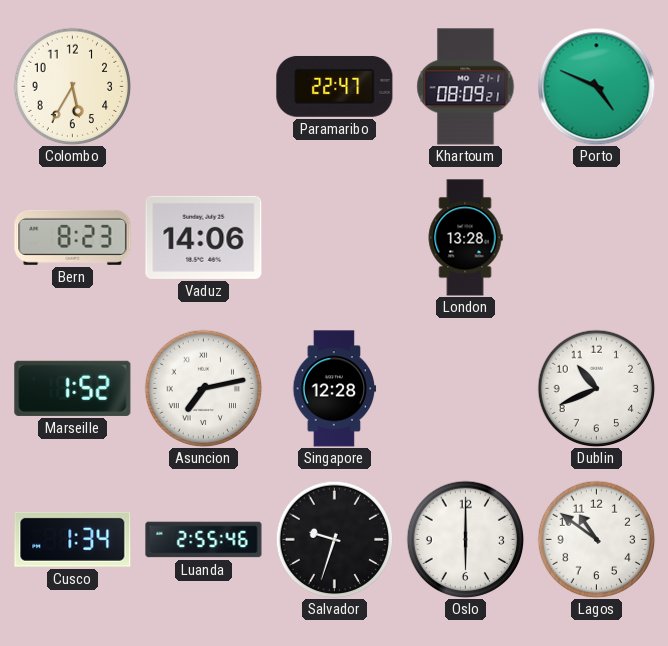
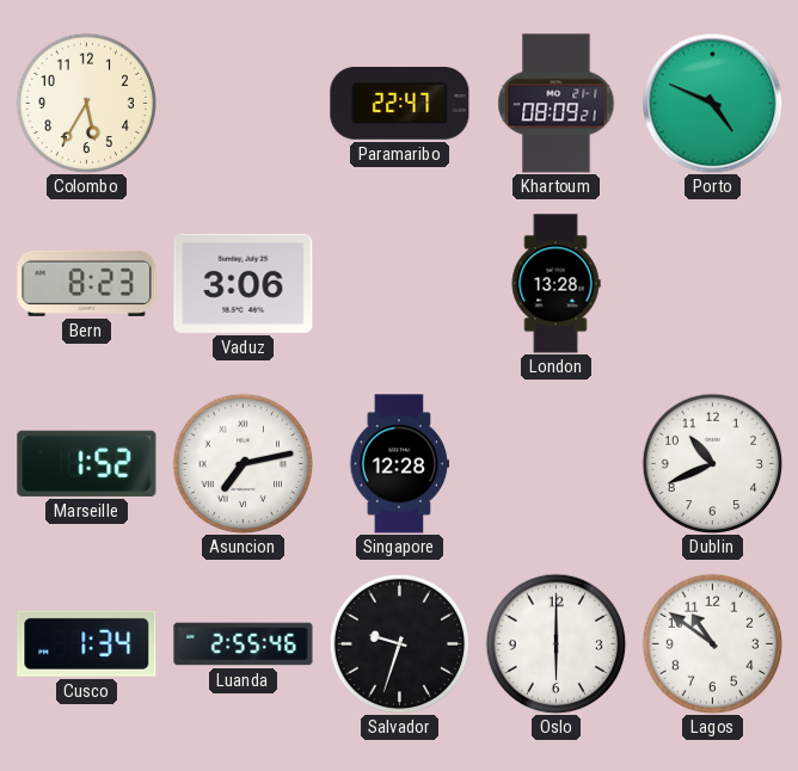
Vaduz: 14:06 -> 3:06
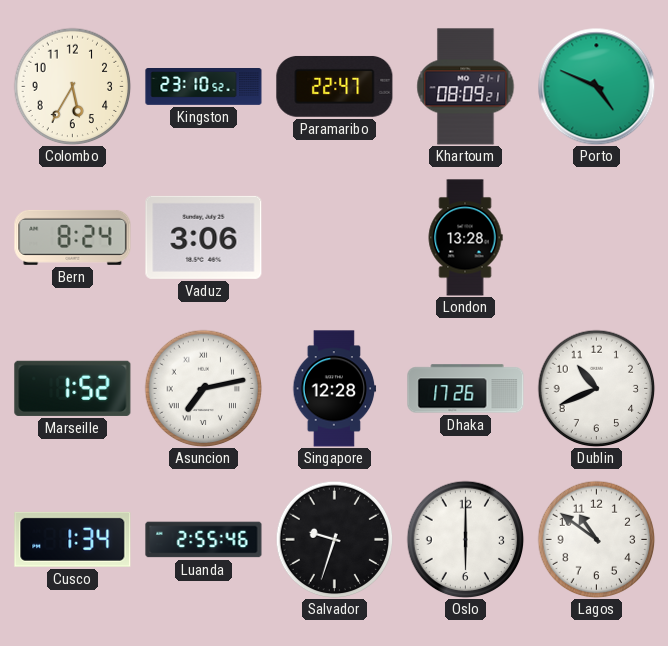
Kingston: none -> 23:10
Bern: 8:23 -> 8:24
Dhaka: none -> 17:26
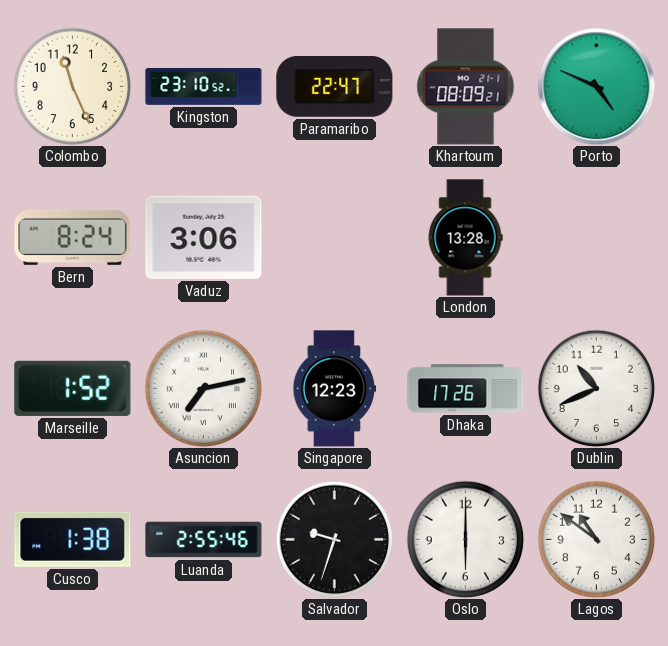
Colombo: 5:35 -> 11:26
Singapore: 12:28 -> 12:23
Cusco: 1:34 -> 1:38
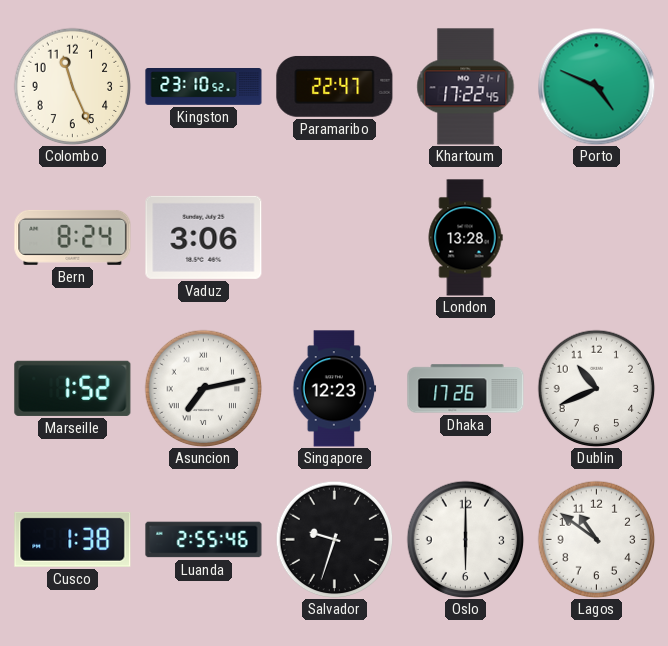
Khartoum: 08:09 -> 17:22
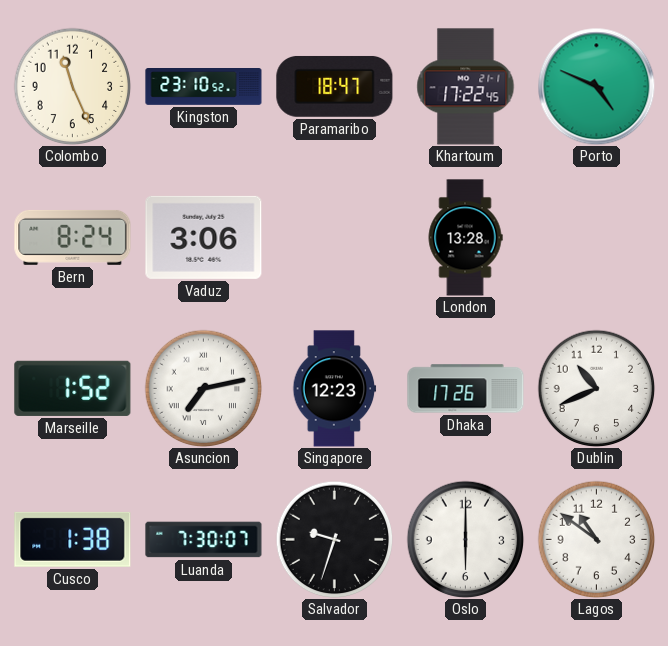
Paramaribo: 22:47 -> 18:47
Luanda: 2:55 -> 7:30
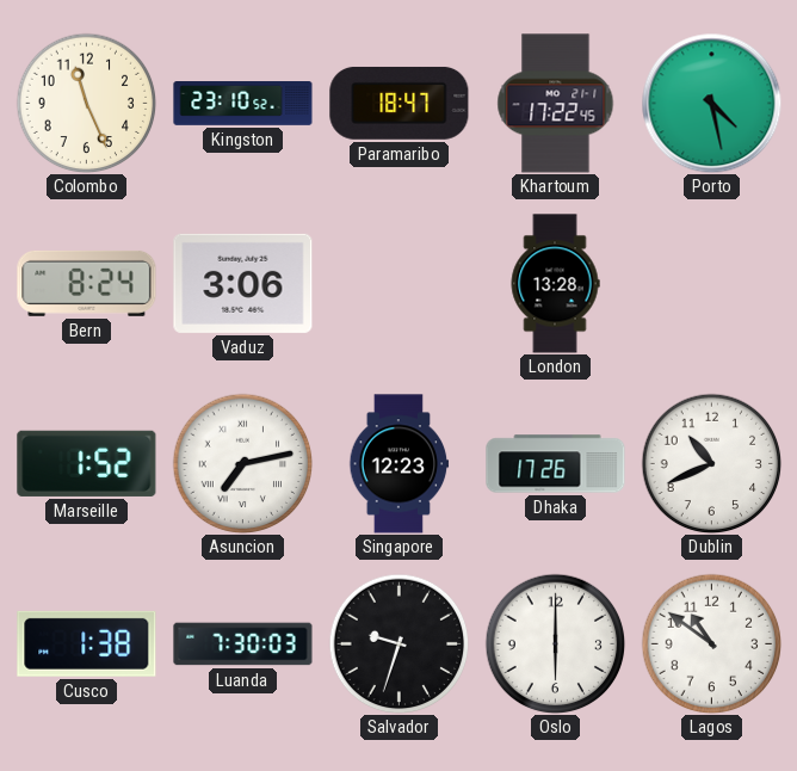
Porto: 4:49 -> 4:28
Luanda: 7:30:07 -> 7:30:03
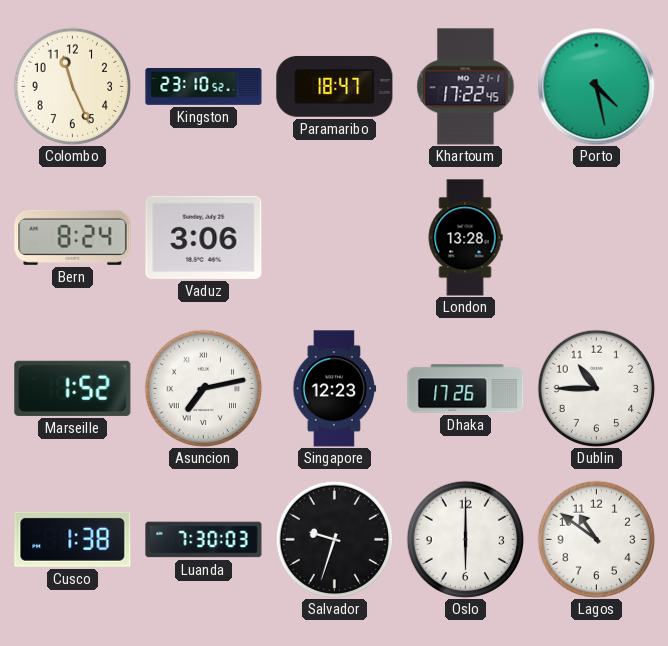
Dublin: 10:41 -> 10:45
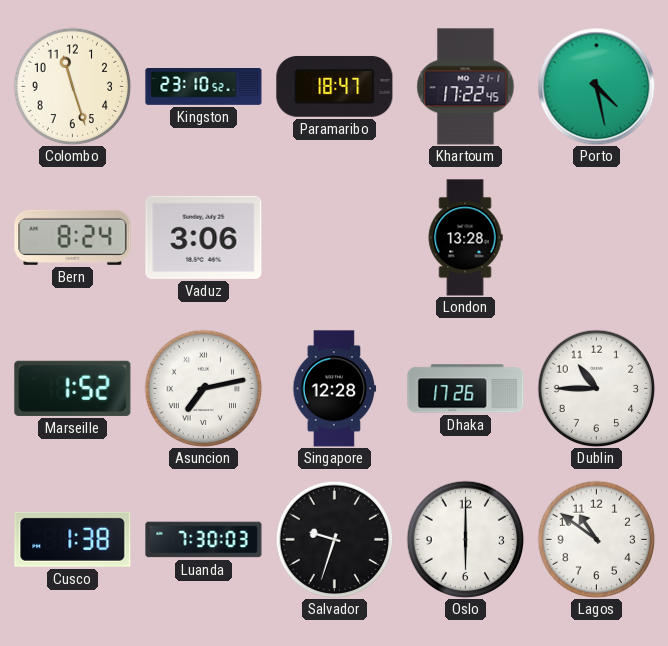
Colombo: 11:26 -> 11:27
Singapore: 12:23 -> 12:28
